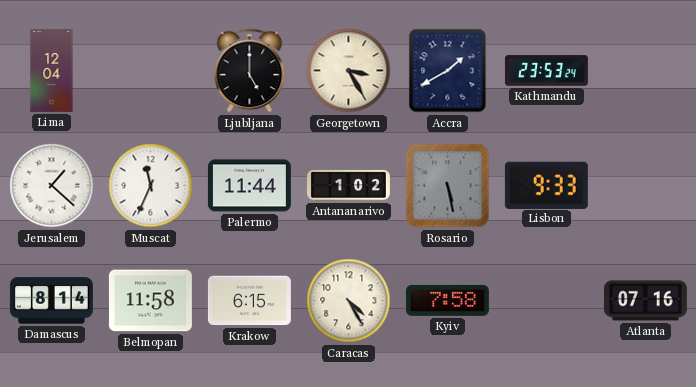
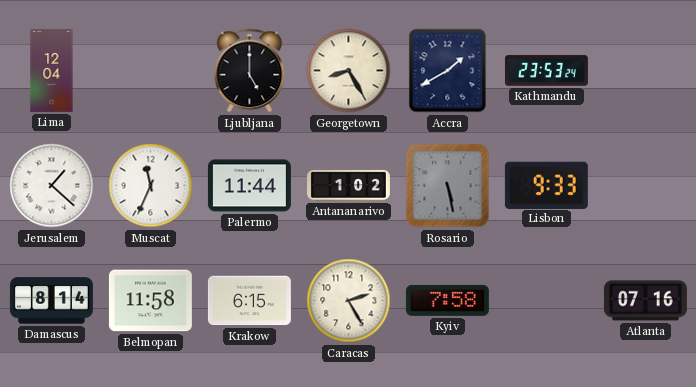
Georgetown: 3:25 -> 8:25
Caracas: 4:25 -> 2:25
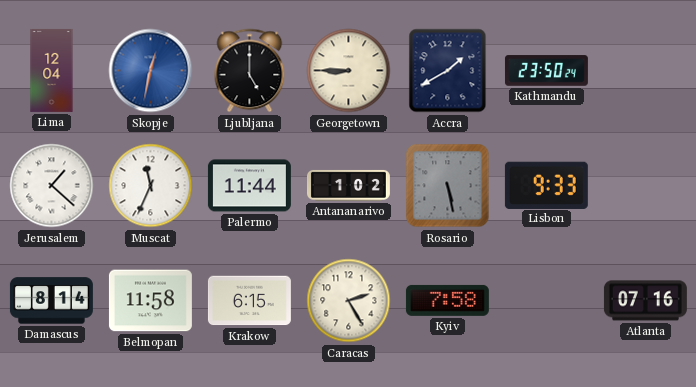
Skopje: none -> 12:32
Georgetown: 8:25 -> 8:45
Kathmandu: 23:53 -> 23:50
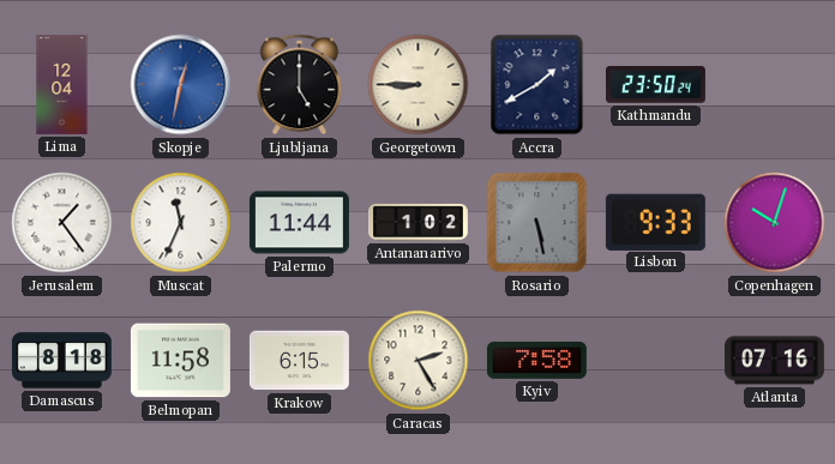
Jerusalem: 1:22 -> 1:24
Copenhagen: none -> 10:03
Damascus: 8:14 -> 8:18
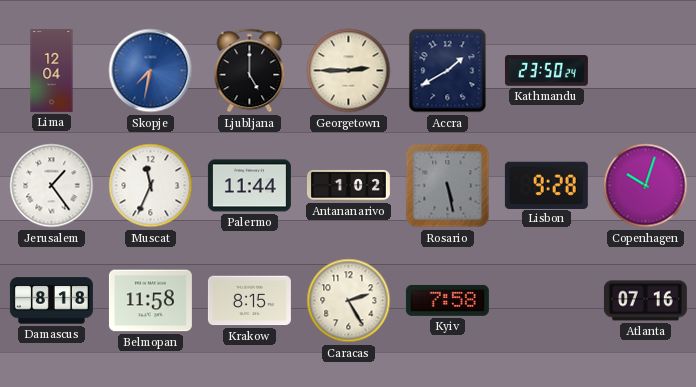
Skopje: 12:32 -> 7:32
Georgetown: 8:45 -> 2:45
Lisbon: 9:33 -> 9:28
Krakow: 6:15 -> 8:15
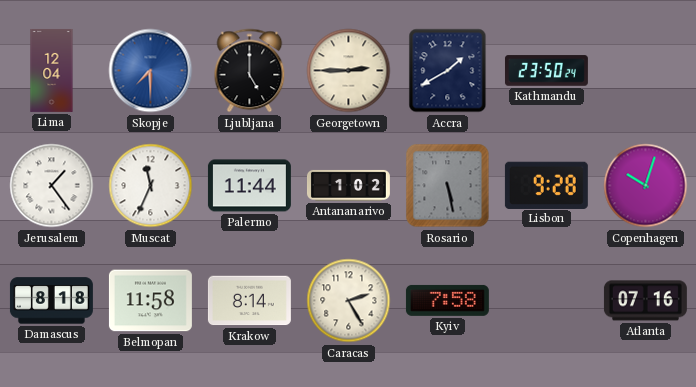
Skopje: 7:32 -> 7:30
Krakow: 8:15 -> 8:14
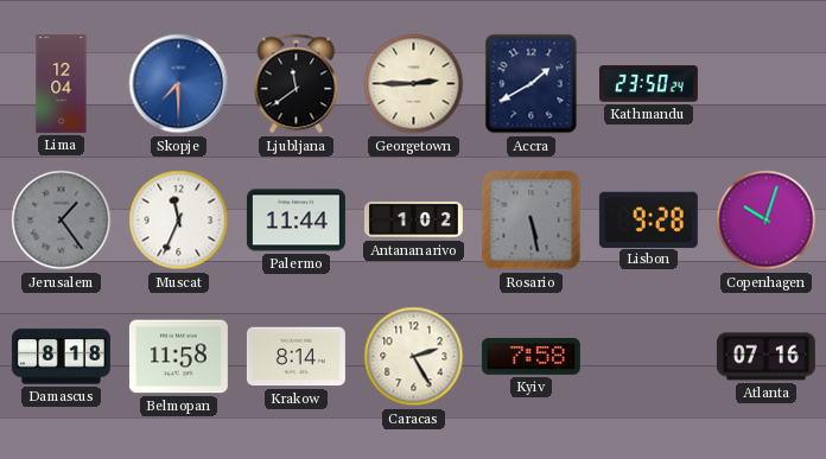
Ljubljana: 5:00 -> 11:39
Jerusalem dial: white -> grey
